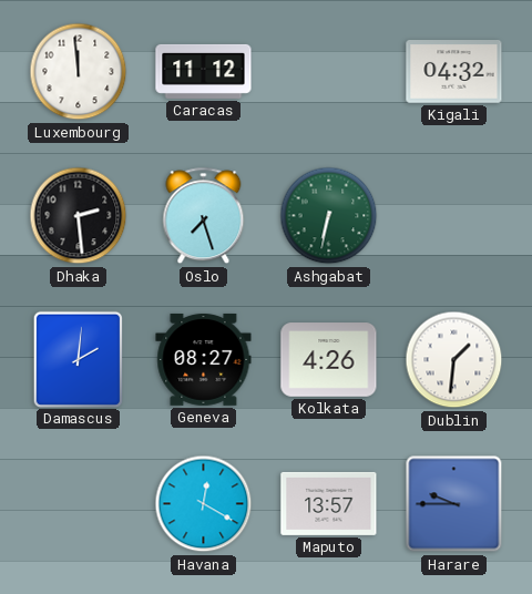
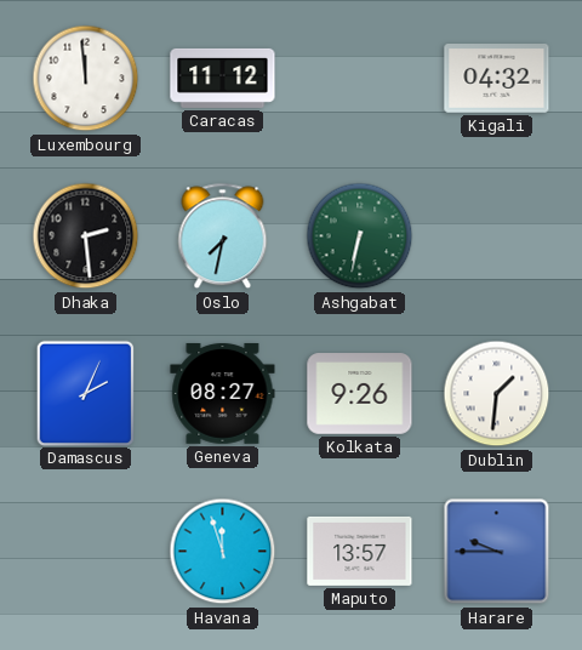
Oslo: 7:27 -> 7:32
Damascus: 2:01 -> 2:04
Kolkata: 4:26 -> 9:26
Havana: 12:20 -> 11:57
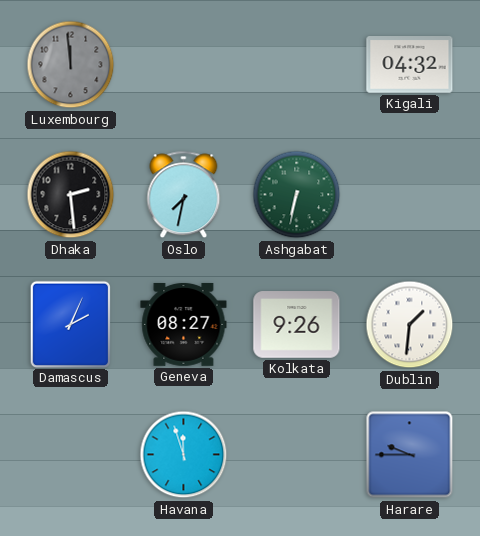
Luxembourg dial: white -> grey
Caracas: 11:12 -> none
Maputo: 13:57 -> none
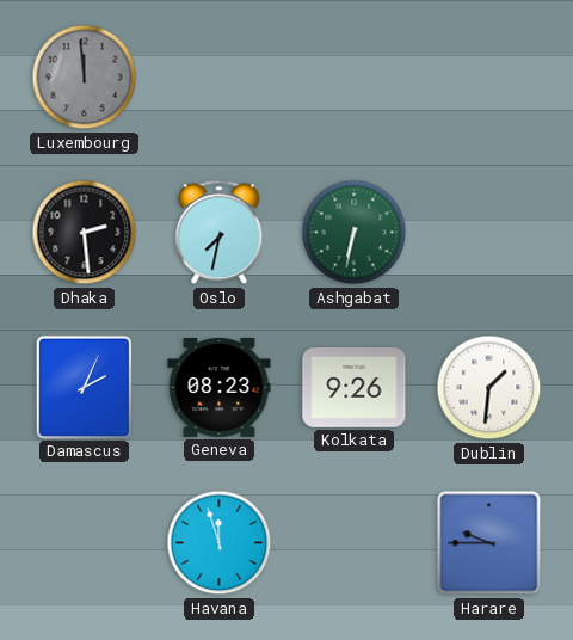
Kigali: 04:32 -> none
Geneva: 08:27 -> 08:23
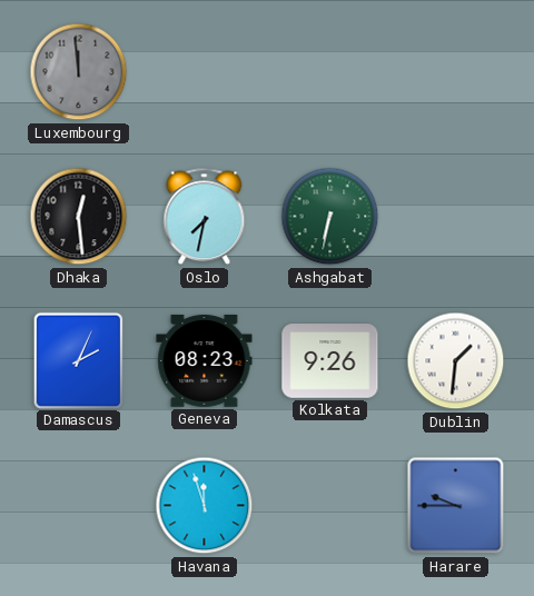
Dhaka: 2:29 -> 12:29
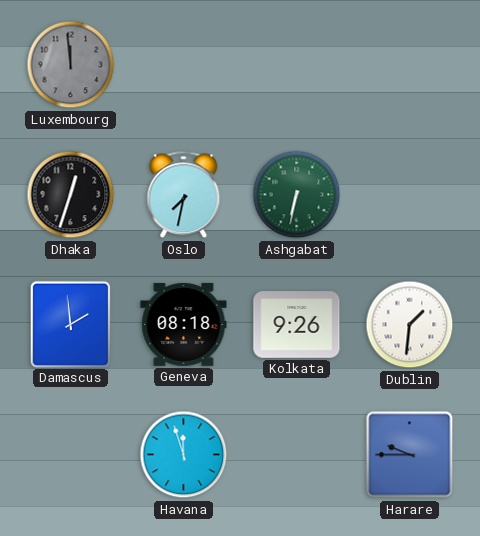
Dhaka: 12:29 -> 12:33
Damascus: 2:04 -> 1:59
Geneva: 08:23 -> 08:18
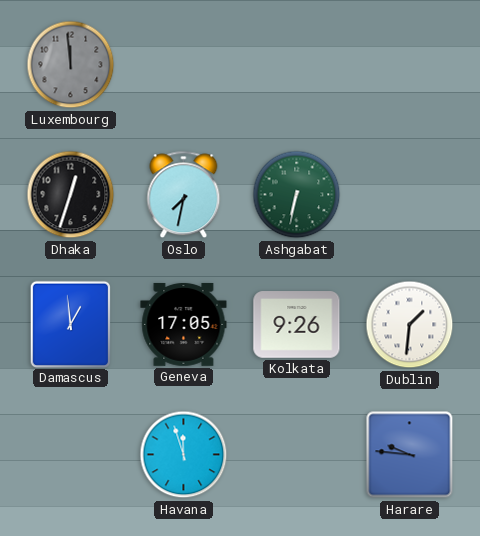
Damascus: 1:59 -> 12:59
Geneva: 08:18 -> 17:05
Harare: 9:45 -> 9:46
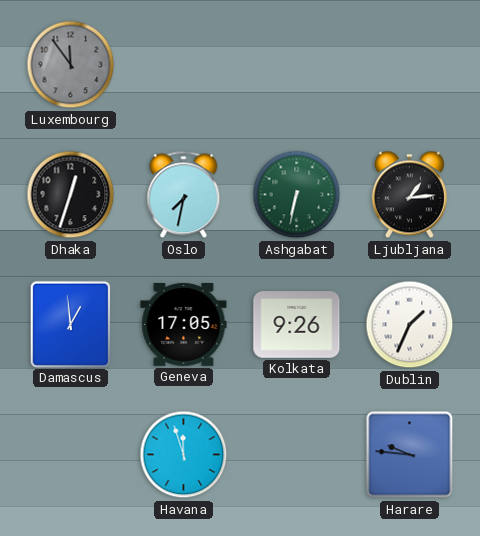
Luxembourg: 11:59 -> 11:54
Ljubljana: none -> 1:14
Dublin: 1:31 -> 1:34
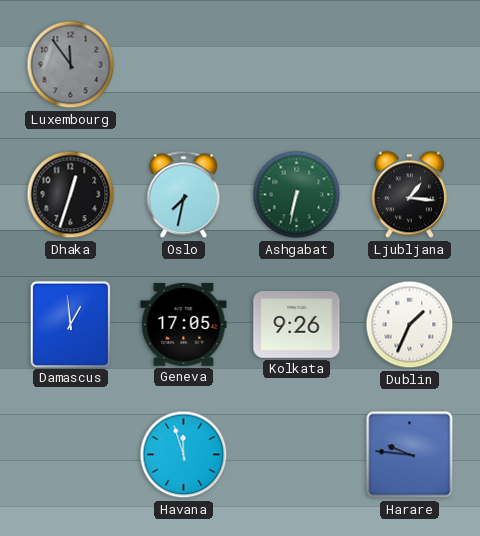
Ljubljana: 1:14 -> 1:16
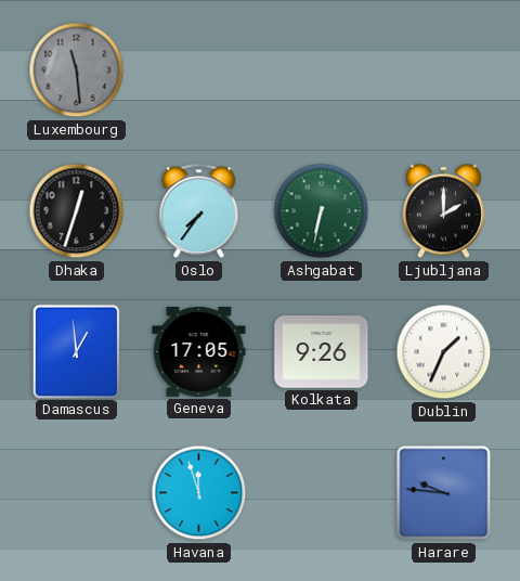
Luxembourg: 11:54 -> 11:29
Oslo: 7:32 -> 7:36
Ljubljana: 1:16 -> 2:00
